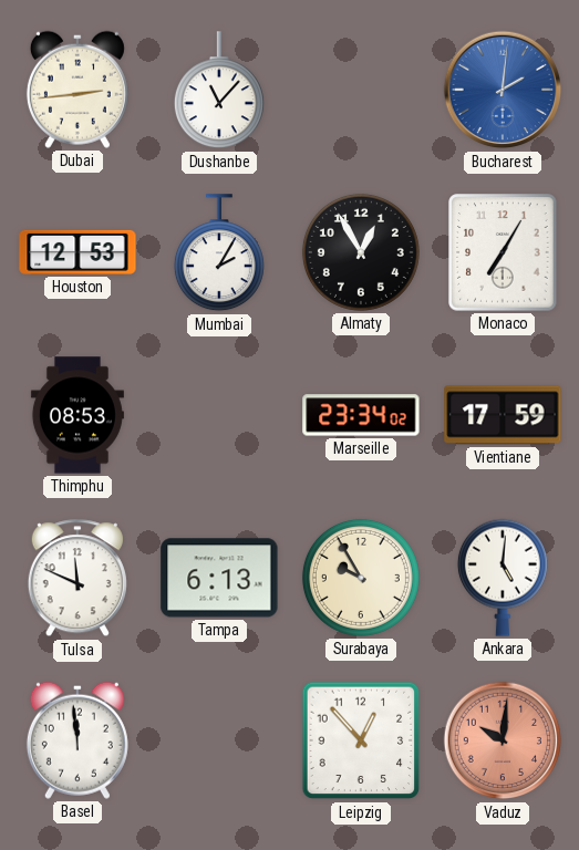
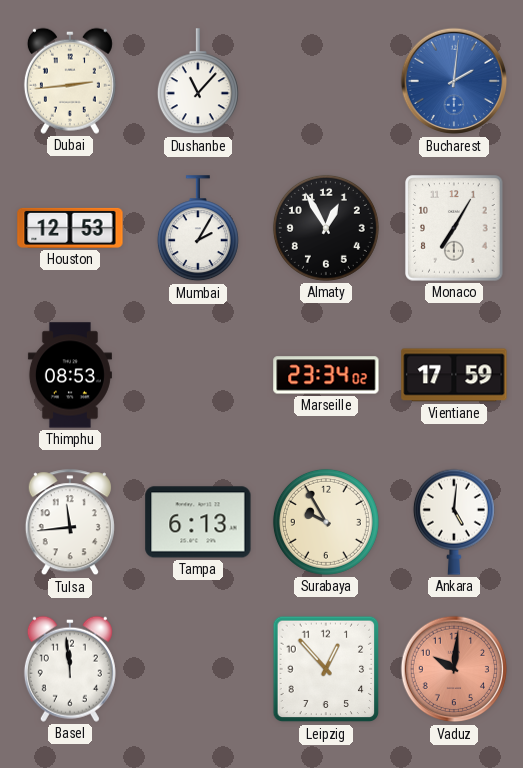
Tulsa: 11:49 -> 11:44
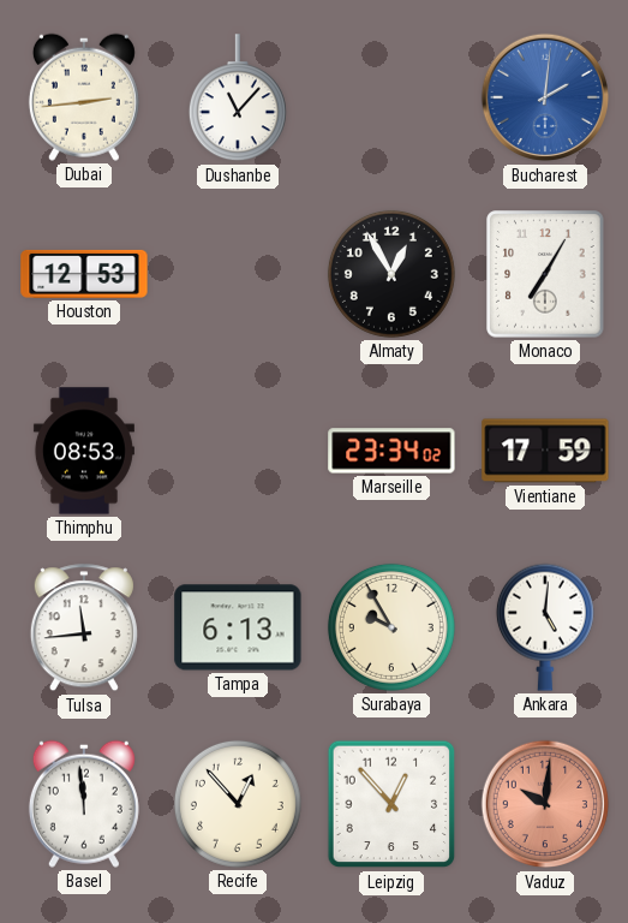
Mumbai: 2:05 -> none
Recife: none -> 12:53
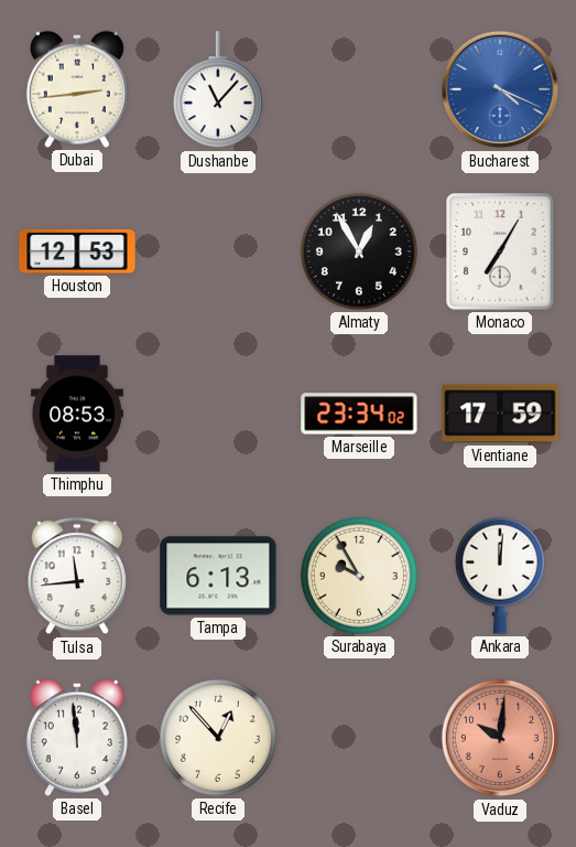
Bucharest: 2:01 -> 4:19
Ankara: 5:01 -> 12:01
Leipzig: 12:53 -> none
